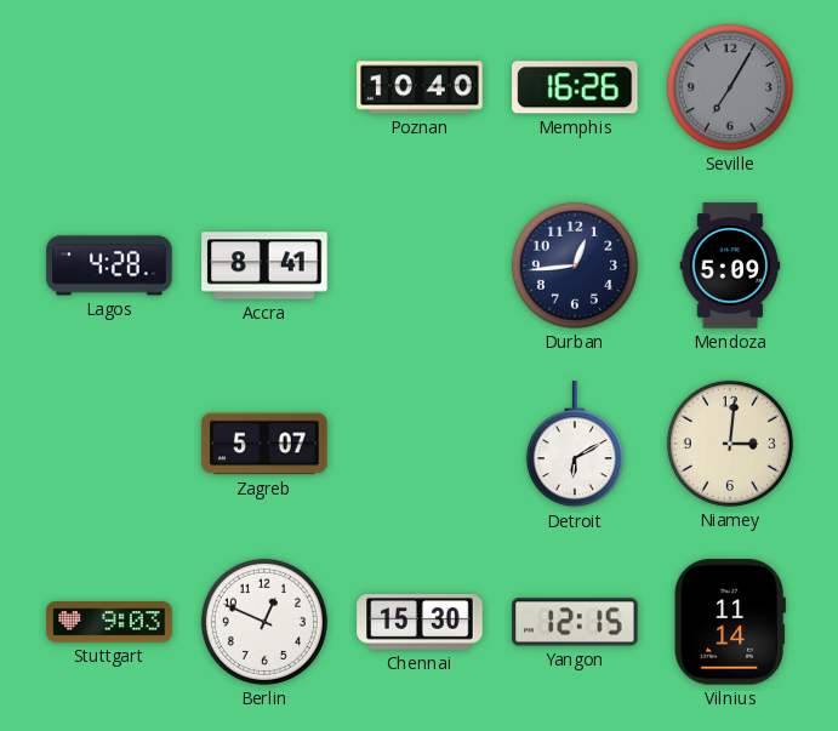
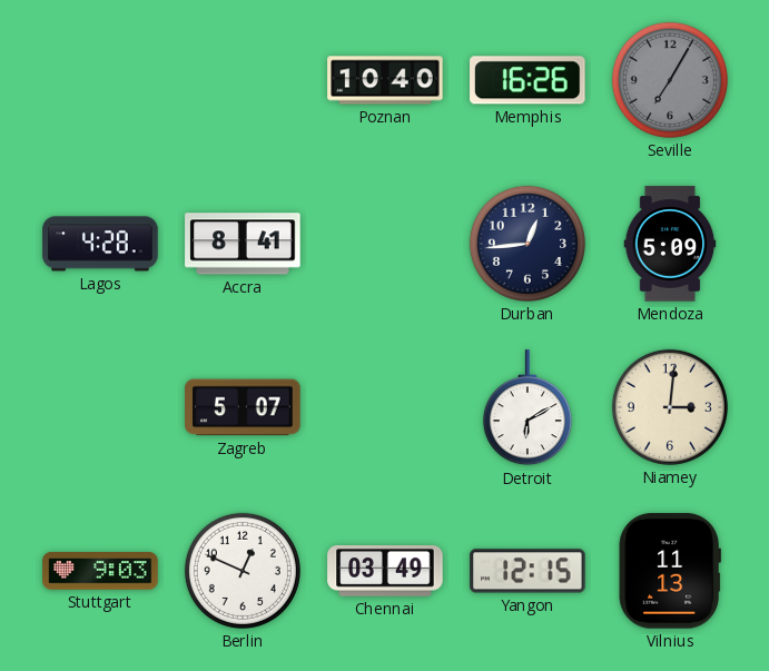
Chennai: 15:30 -> 03:49
Vilnius: 11:14 -> 11:13
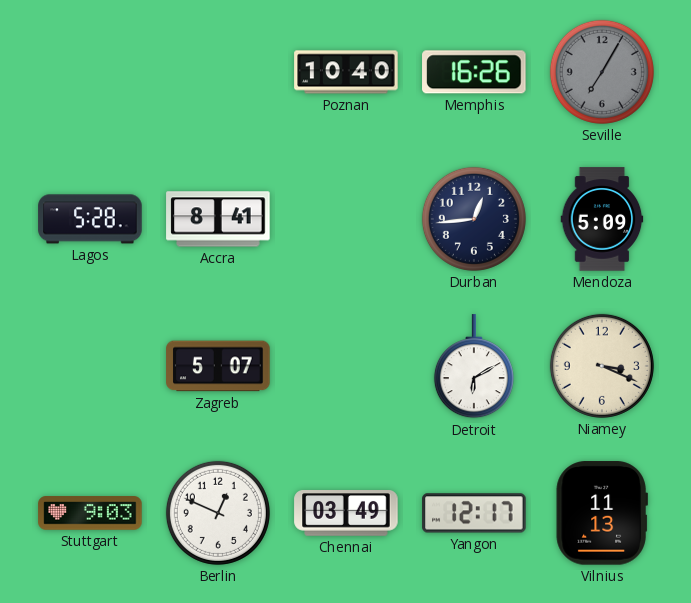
Lagos: 4:28 -> 5:28
Niamey: 3:01 -> 3:19
Yangon: 12:15 -> 12:17
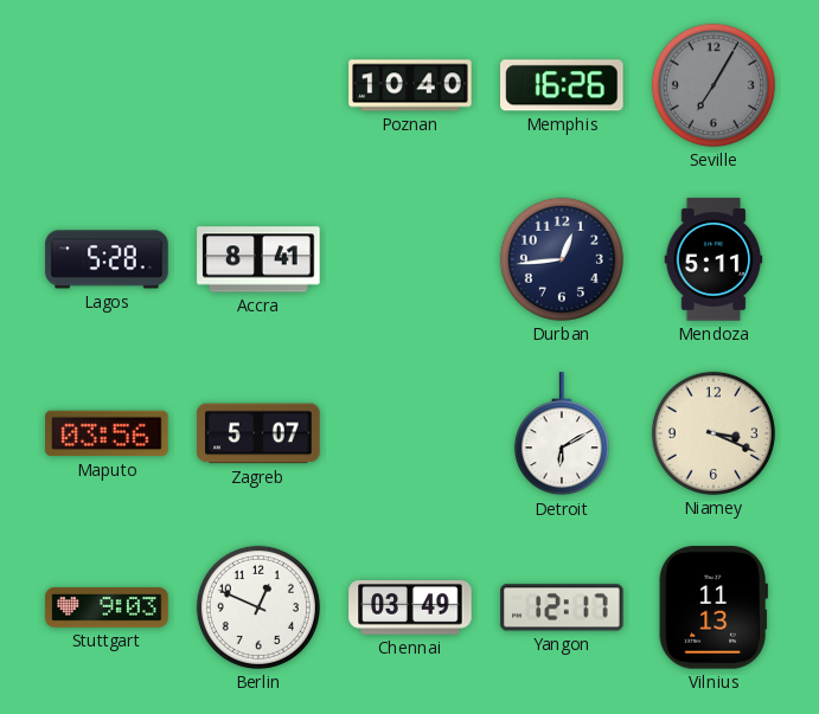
Mendoza: 5:09 -> 5:11
Maputo: none -> 03:56
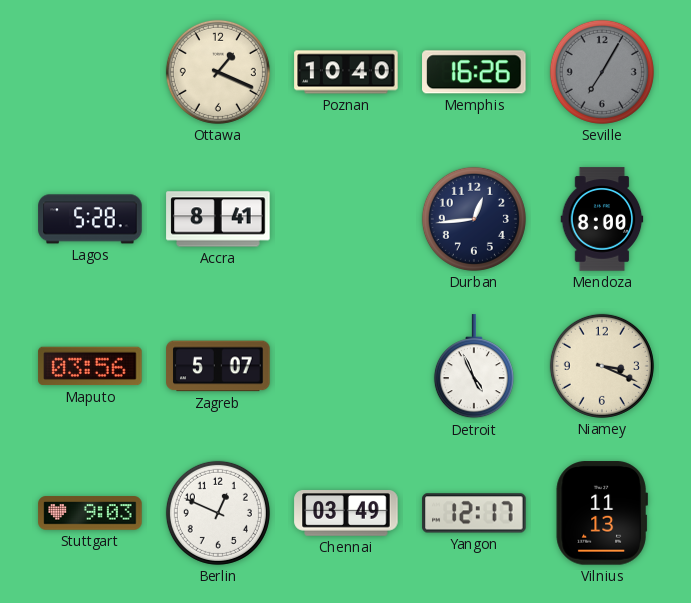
Ottawa: none -> 1:19
Mendoza: 5:11 -> 8:00
Detroit: 6:10 -> 4:56
